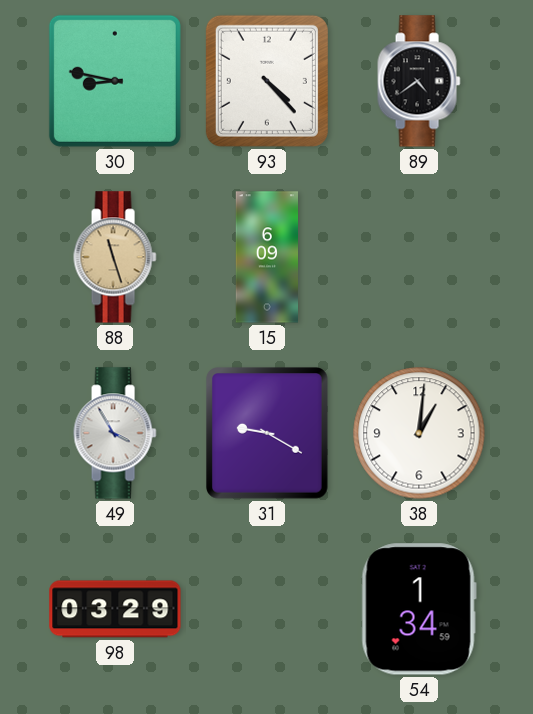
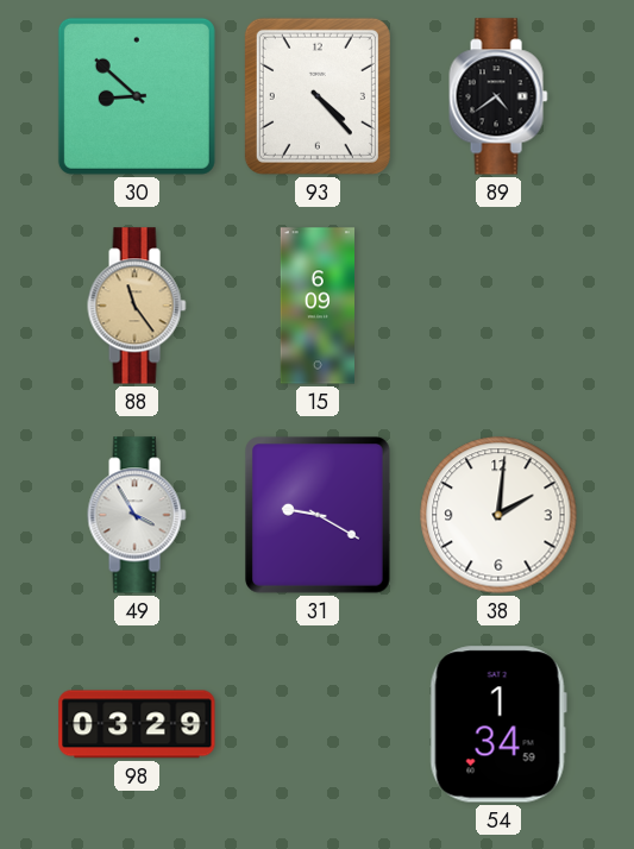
30: 8:47 -> 8:52
88: 11:27 -> 11:24
38: 1:01 -> 2:01
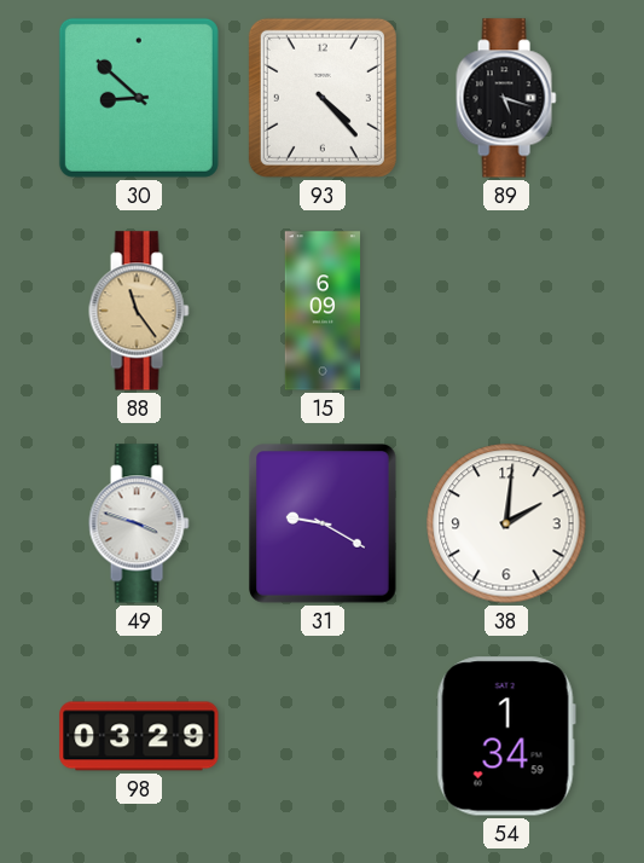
89: 4:39 -> 5:18
49: 3:55 -> 3:48
